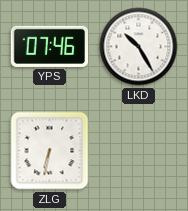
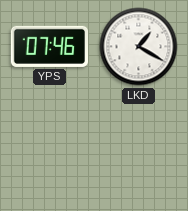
LKD: 10:25 -> 1:20
ZLG: 6:32 -> none
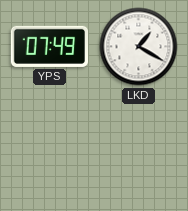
YPS: 07:46 -> 07:49
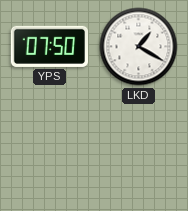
YPS: 07:49 -> 07:50
